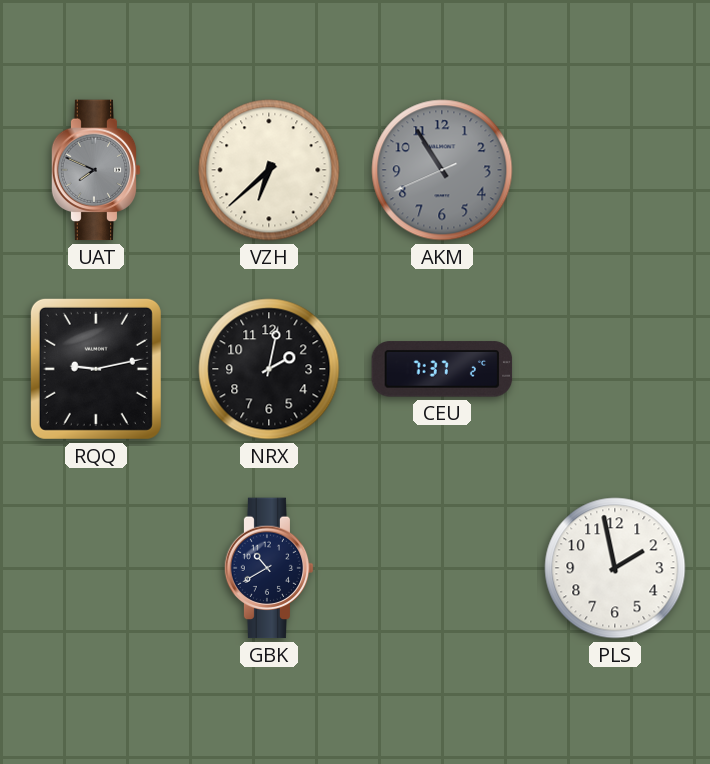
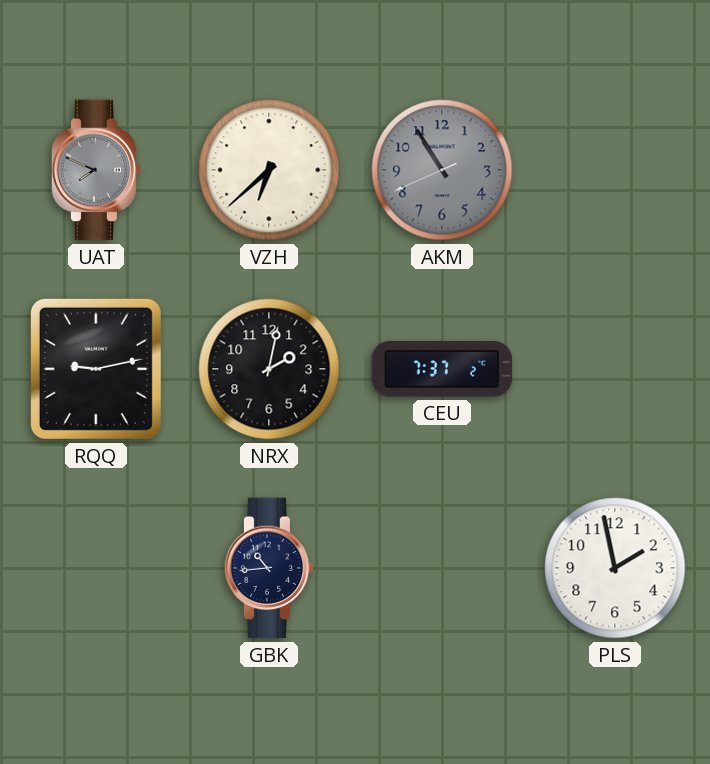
GBK: 10:40 -> 10:44
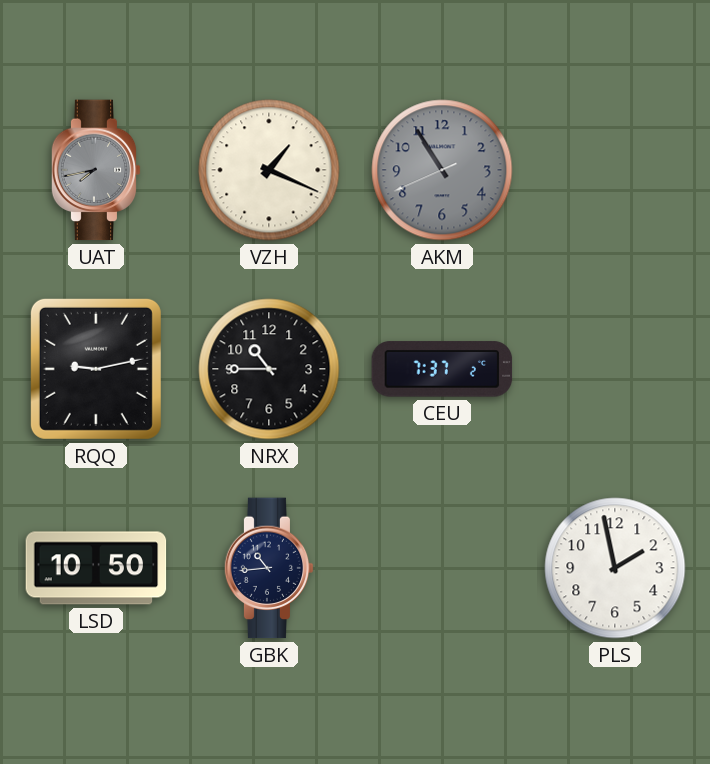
UAT: 7:49 -> 7:43
VZH: 6:38 -> 1:19
NRX: 2:02 -> 10:45
LSD: none -> 10:50
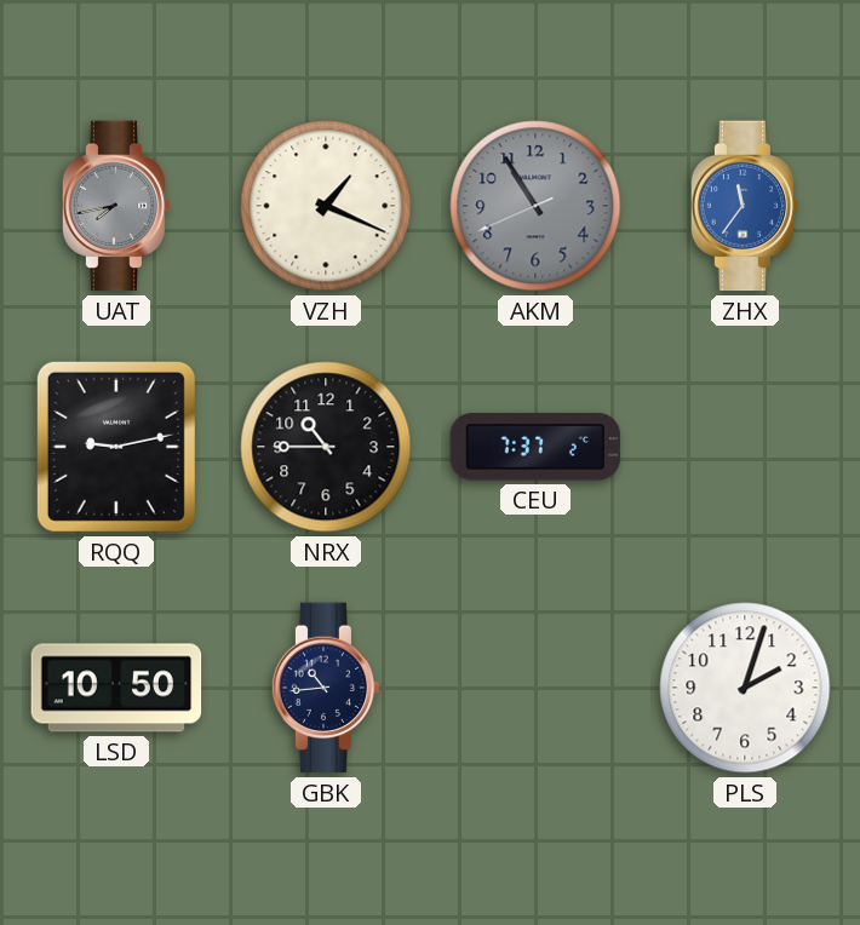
ZHX: none -> 11:36
PLS: 1:58 -> 2:03
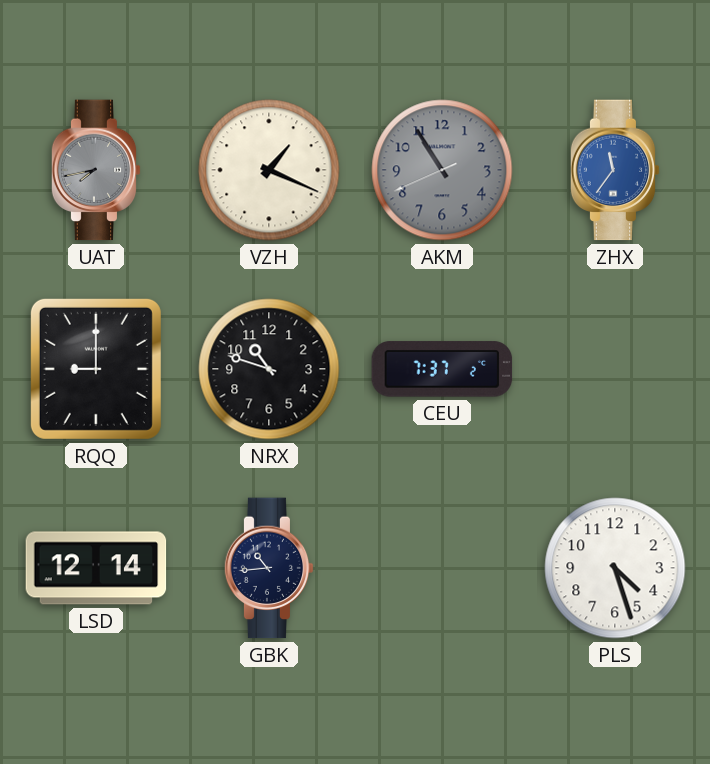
RQQ: 9:13 -> 9:00
NRX: 10:45 -> 10:48
LSD: 10:50 -> 12:14
PLS: 2:03 -> 4:27
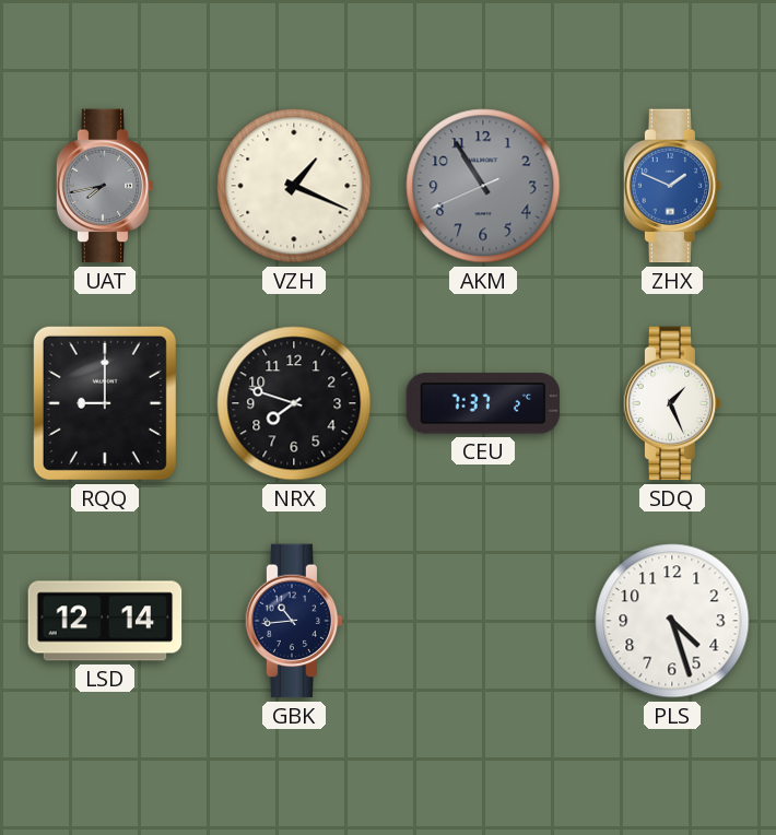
ZHX: 11:36 -> 1:49
NRX: 10:48 -> 7:48
SDQ: none -> 1:26
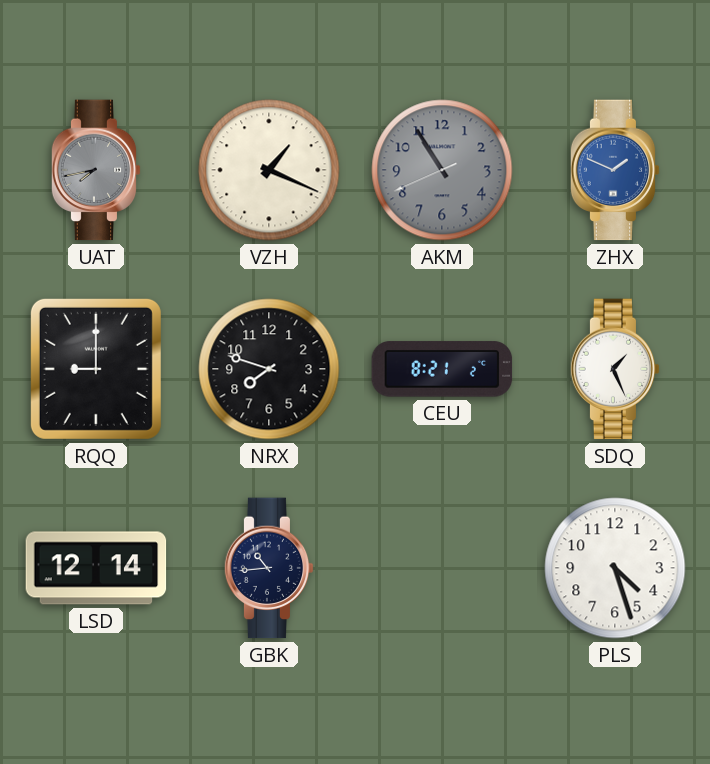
CEU: 7:37 -> 8:21
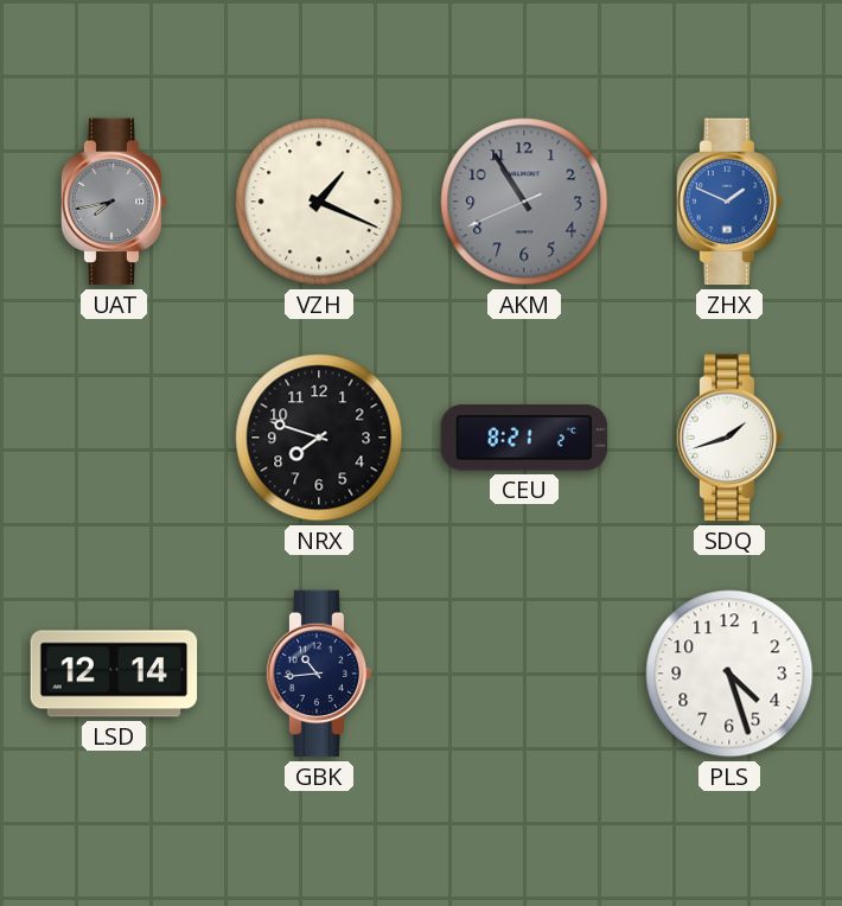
RQQ: 9:00 -> none
SDQ: 1:26 -> 1:42
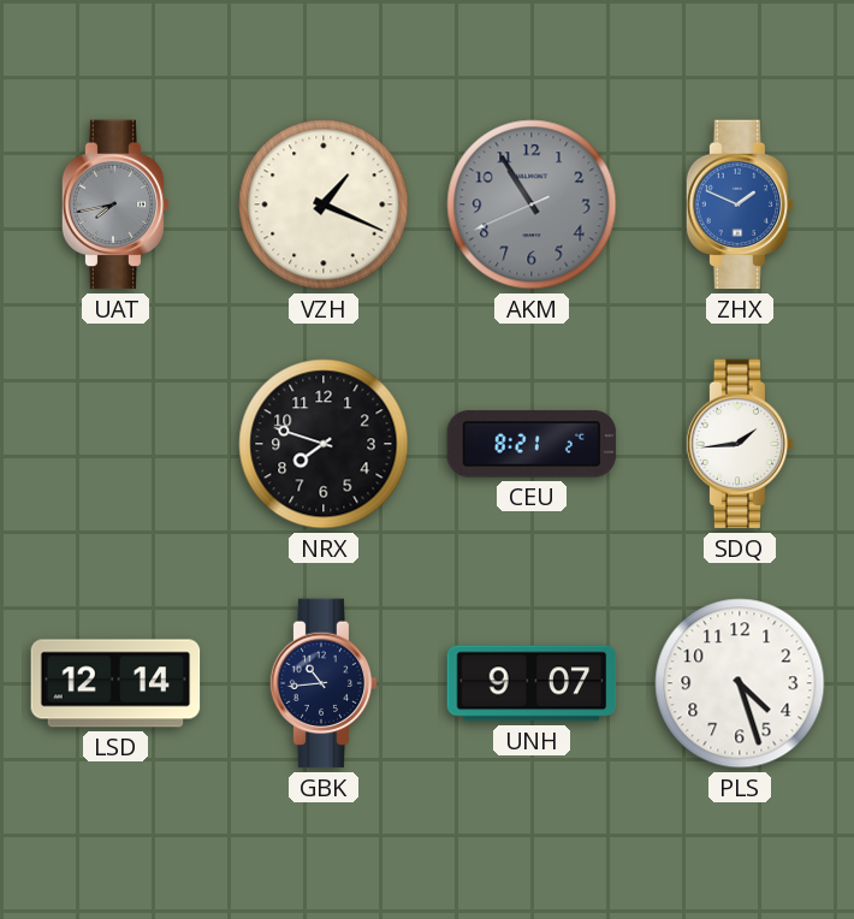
SDQ: 1:42 -> 1:44
UNH: none -> 9:07
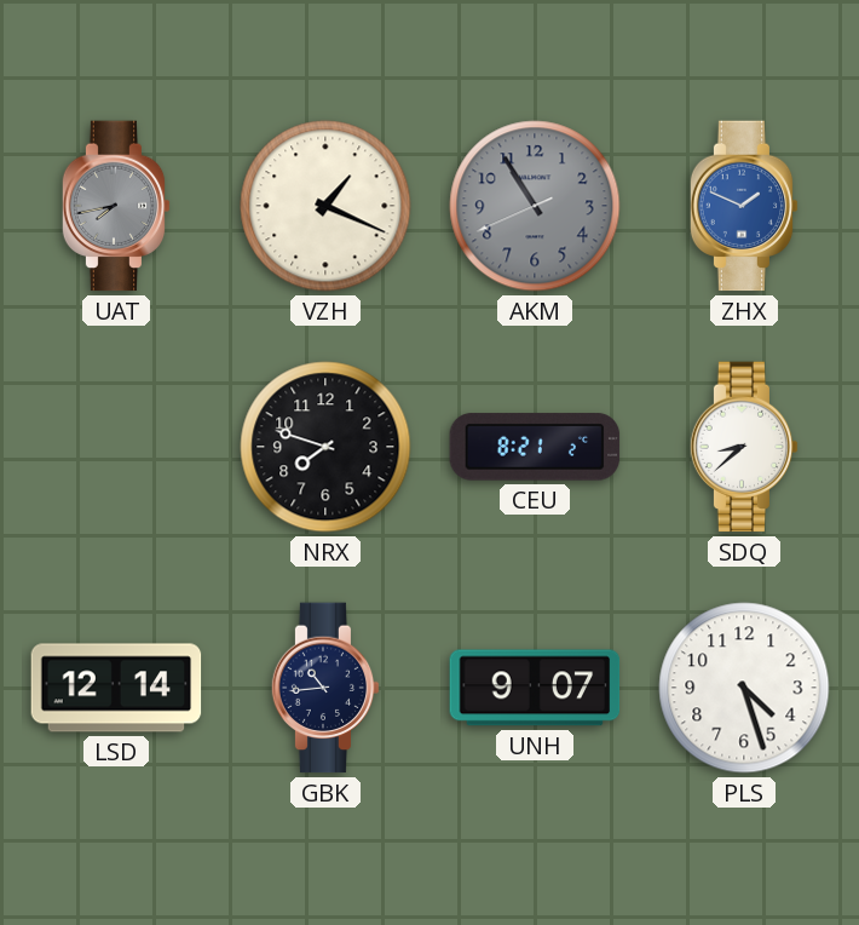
SDQ: 1:44 -> 8:38
